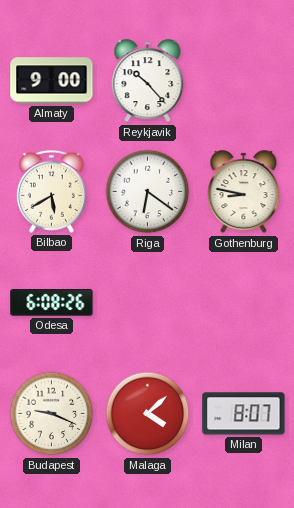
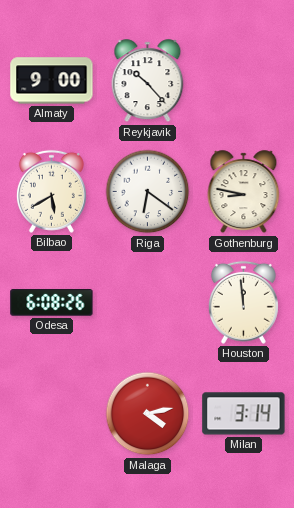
Houston: none -> 11:59
Budapest: 9:19 -> none
Malaga: 4:08 -> 4:13
Milan: 8:07 -> 3:14
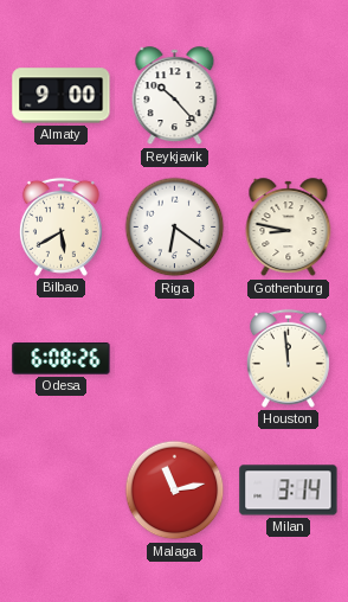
Malaga: 4:13 -> 11:13
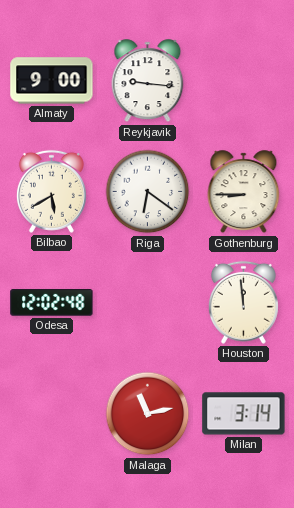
Reykjavik: 10:23 -> 9:16
Gothenburg: 8:47 -> 8:45
Odesa: 6:08 -> 12:02
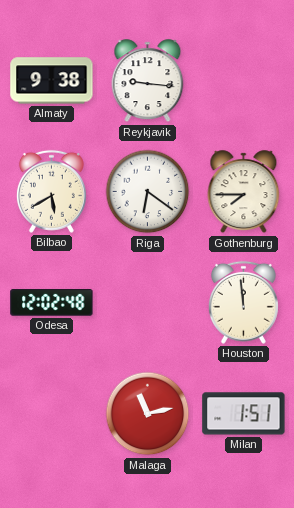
Almaty: 9:00 -> 9:38
Gothenburg: 8:45 -> 7:45
Milan: 3:14 -> 1:51
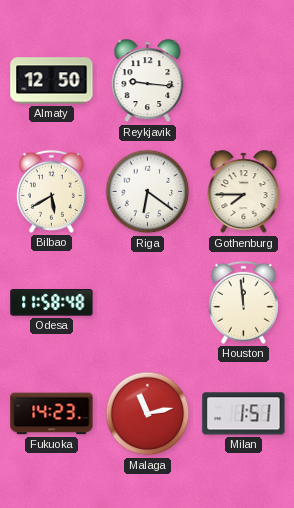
Almaty: 9:38 -> 12:50
Odesa: 12:02 -> 11:58
Fukuoka: none -> 14:23
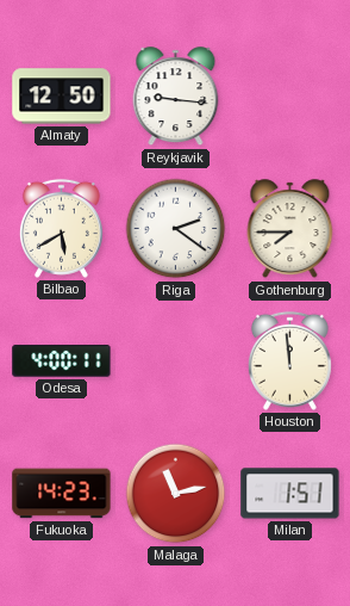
Riga: 6:21 -> 2:21
Odesa: 11:58 -> 4:00
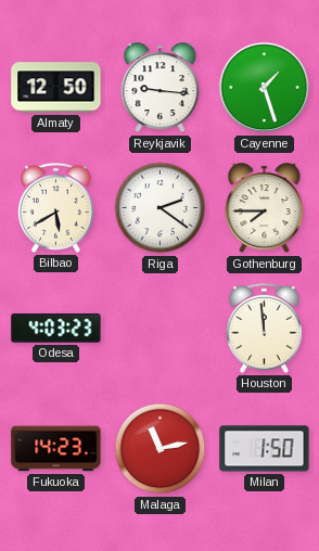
Cayenne: none -> 1:27
Odesa: 4:00 -> 4:03
Milan: 1:51 -> 1:50
